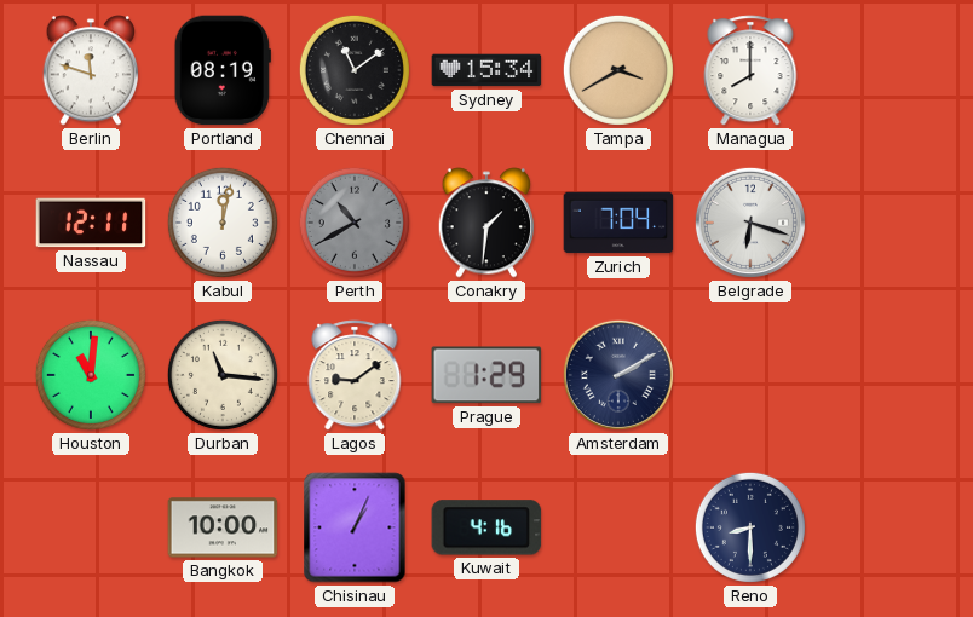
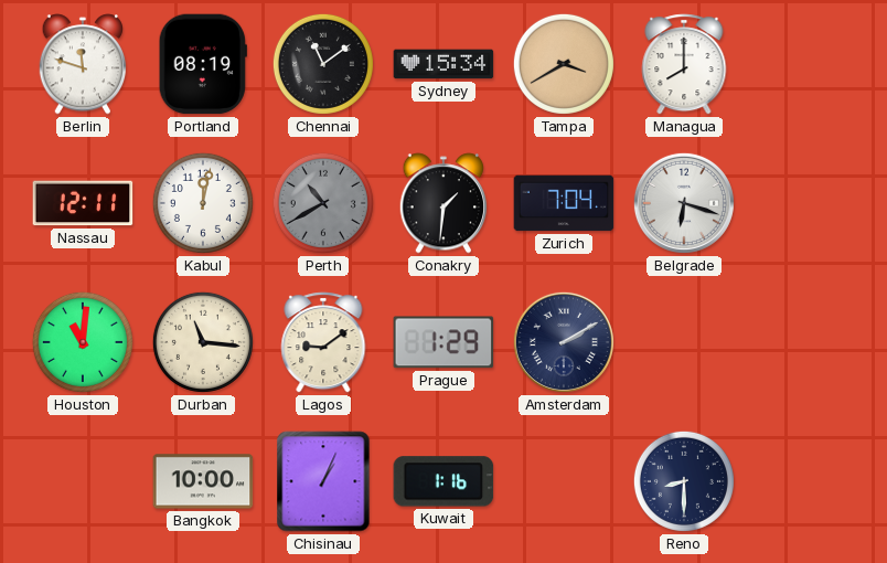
Kuwait: 4:16 -> 1:16
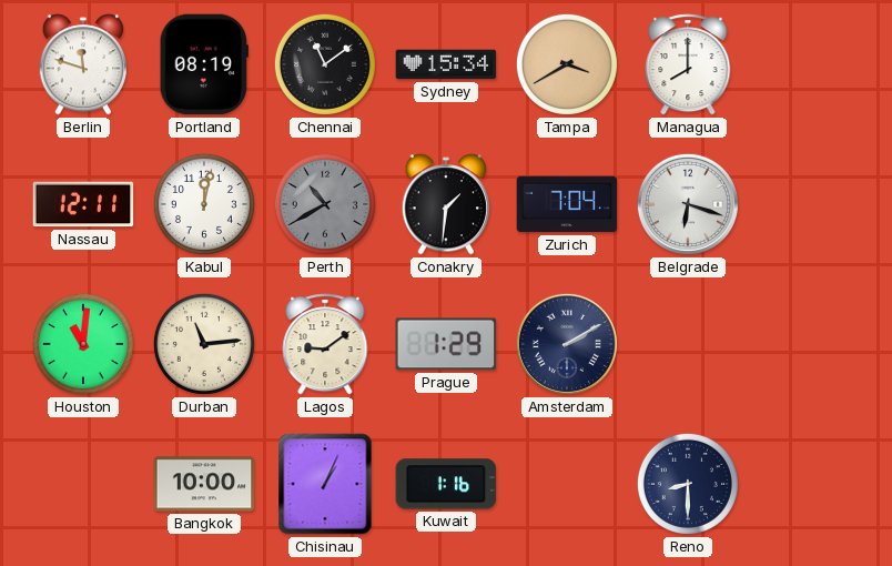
Durban: 11:16 -> 11:14
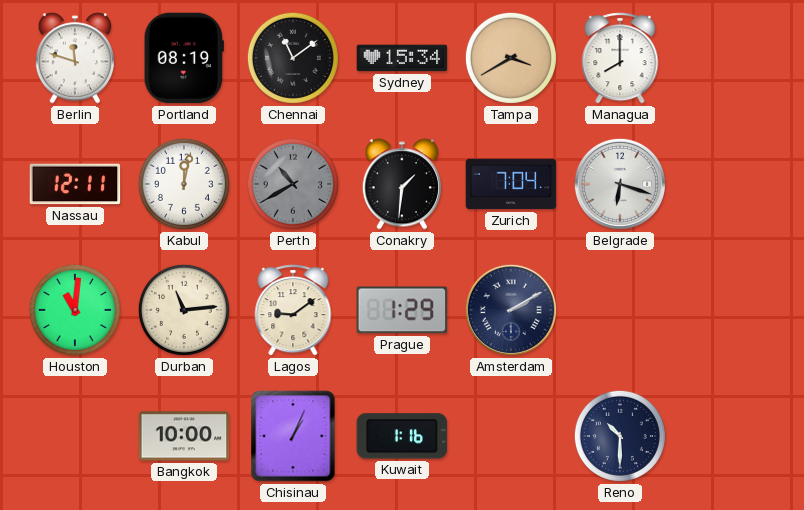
Reno: 8:30 -> 10:30
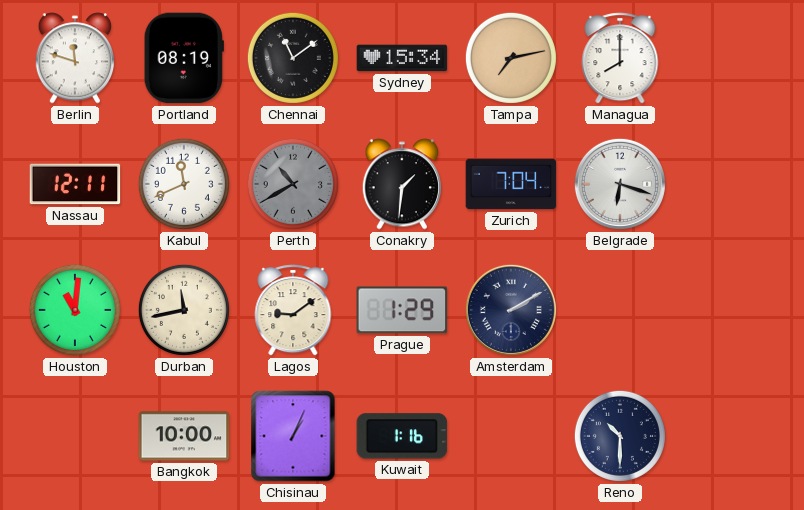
Tampa: 3:40 -> 7:13
Kabul: 12:02 -> 11:41
Durban: 11:14 -> 11:43
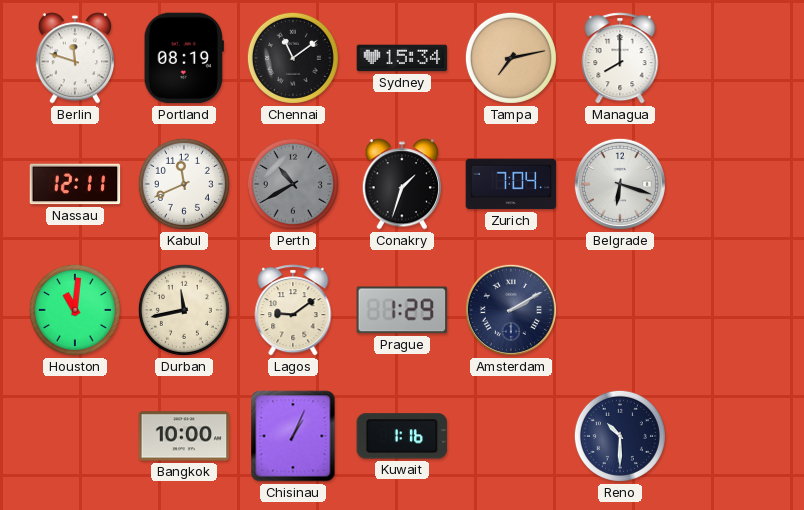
Conakry: 1:31 -> 1:33
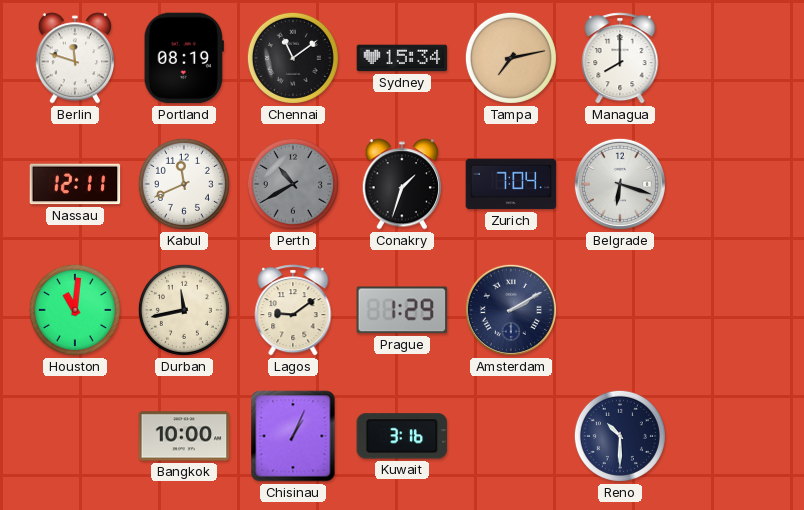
Kuwait: 1:16 -> 3:16
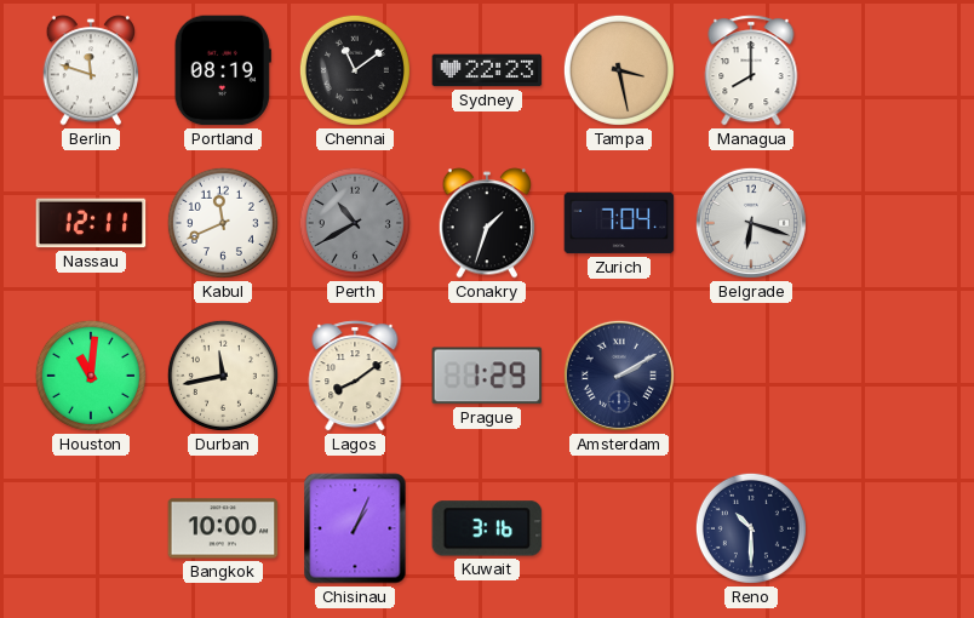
Sydney: 15:34 -> 22:23
Tampa: 7:13 -> 3:28
Lagos: 9:09 -> 8:09
